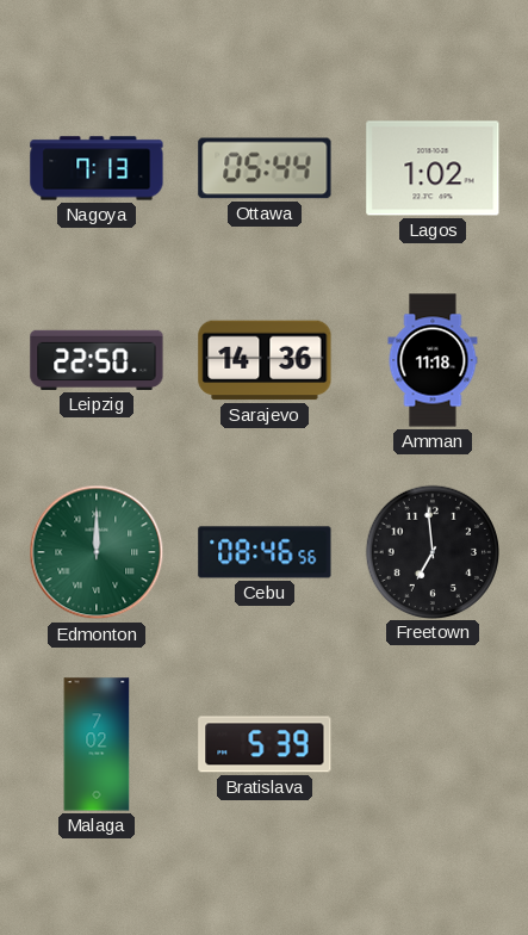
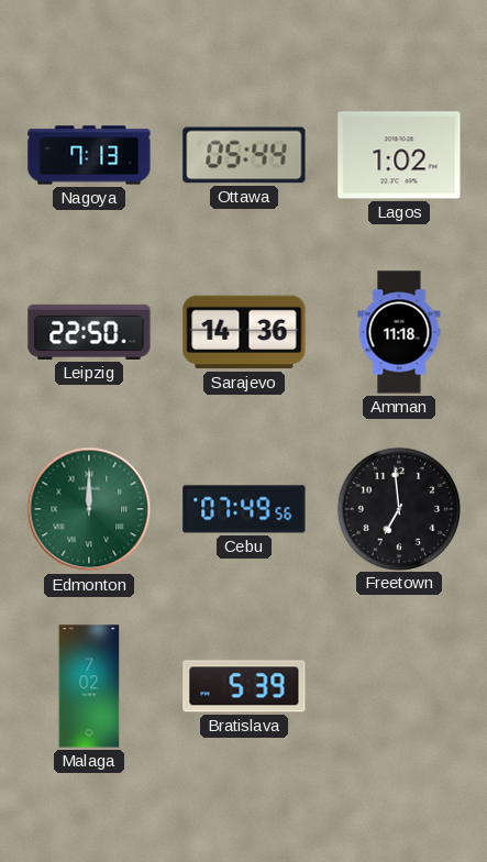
Cebu: 08:46 -> 07:49
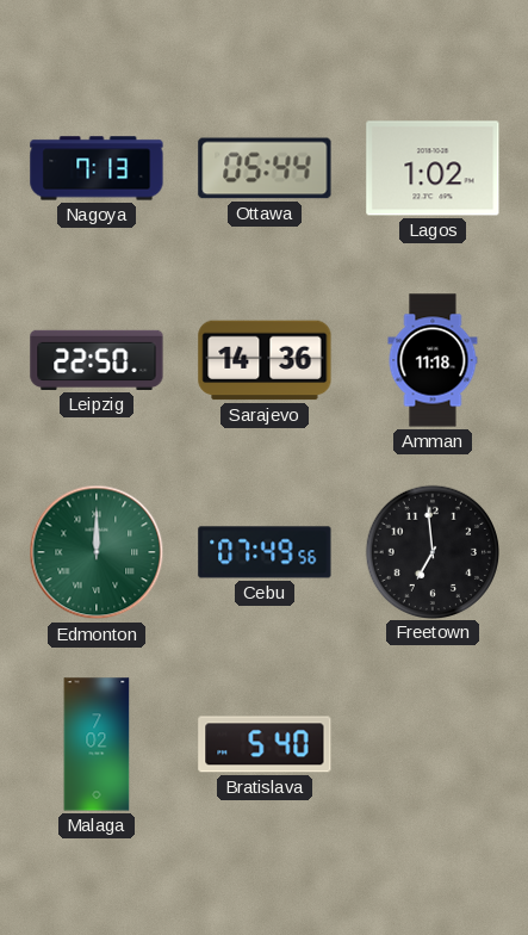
Bratislava: 5:39 -> 5:40
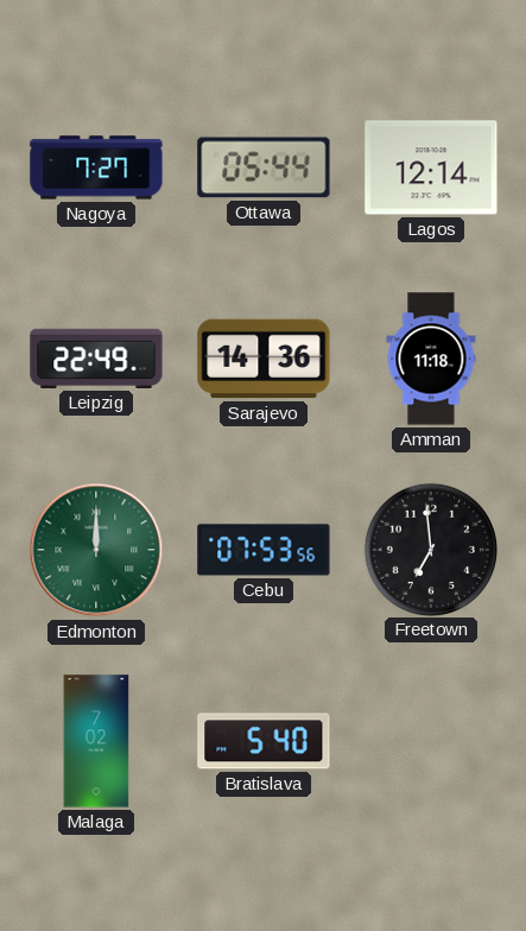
Nagoya: 7:13 -> 7:27
Lagos: 1:02 -> 12:14
Leipzig: 22:50 -> 22:49
Cebu: 07:49 -> 07:53
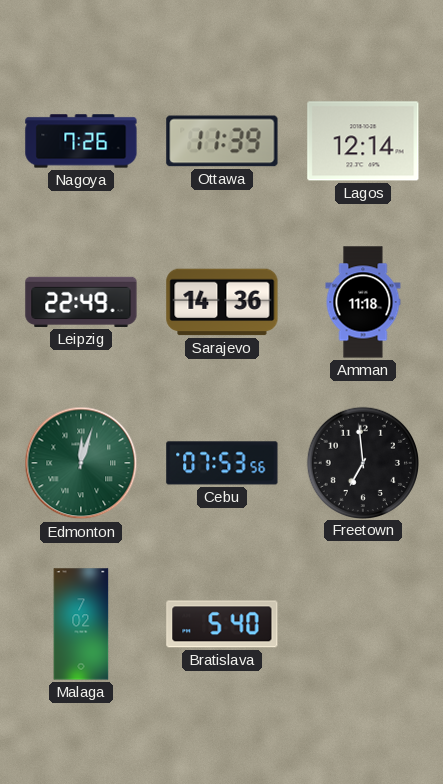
Nagoya: 7:27 -> 7:26
Ottawa: 05:44 -> 11:39
Edmonton: 12:00 -> 12:03
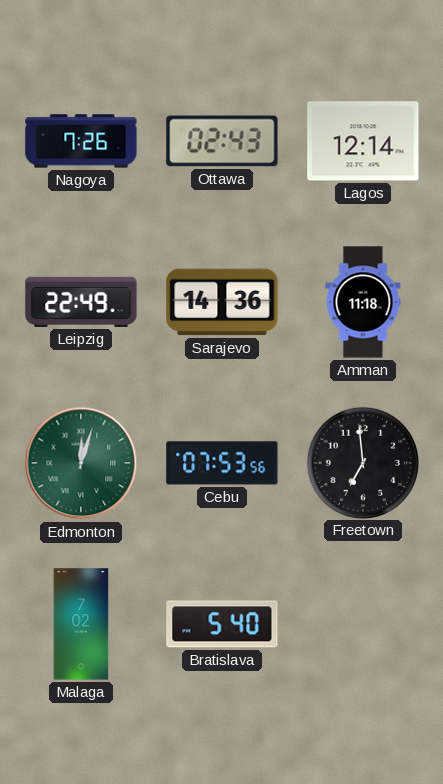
Ottawa: 11:39 -> 02:43
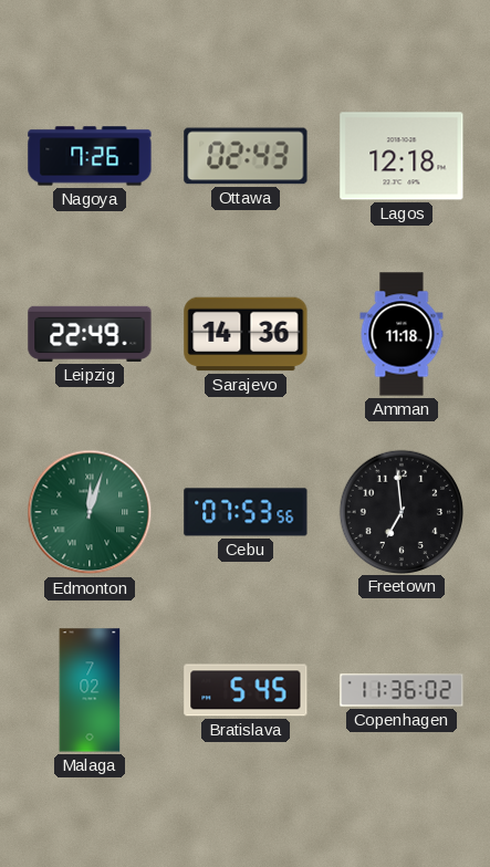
Lagos: 12:14 -> 12:18
Bratislava: 5:40 -> 5:45
Copenhagen: none -> 11:36
